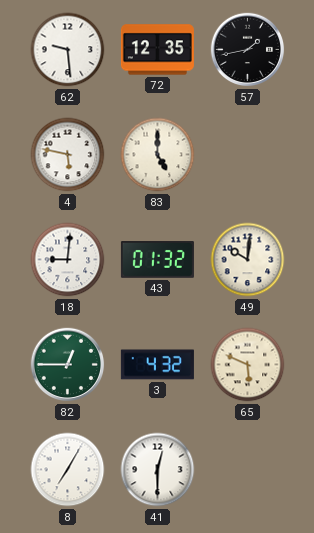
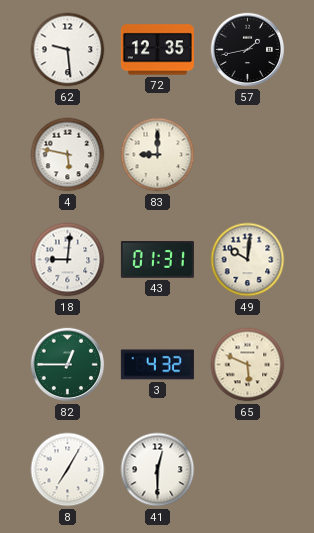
83: 5:00 -> 9:00
43: 01:32 -> 01:31
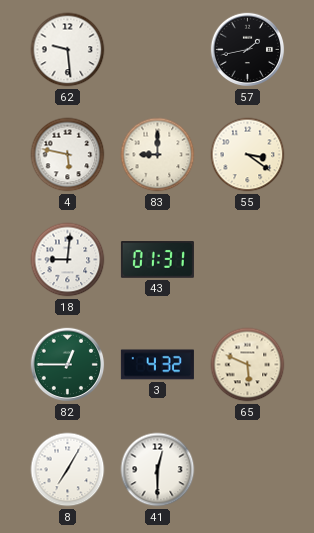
72: 12:35 -> none
55: none -> 3:21
49: 10:01 -> none
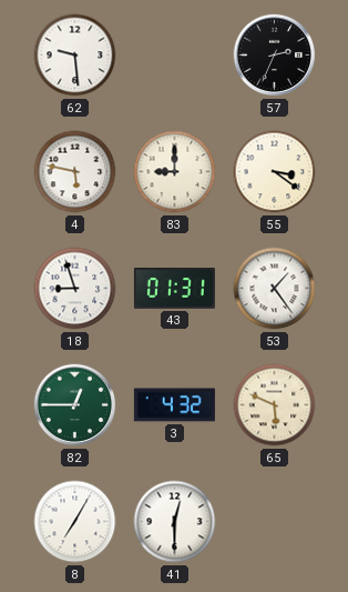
57: 1:43 -> 2:34
18: 9:01 -> 8:57
53: none -> 1:24
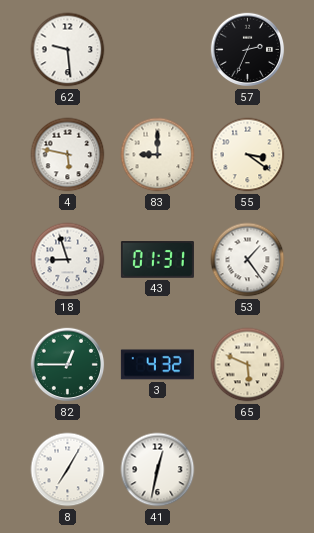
41: 12:30 -> 12:32
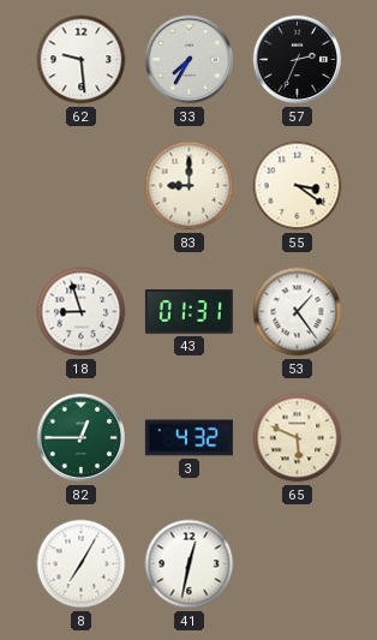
33: none -> 7:35
4: 5:47 -> none
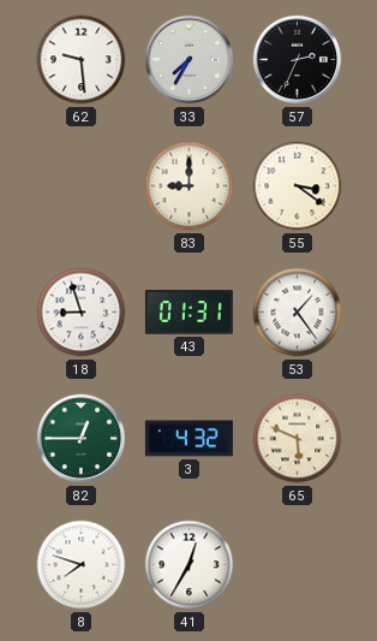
8: 7:05 -> 7:48
41: 12:32 -> 12:35
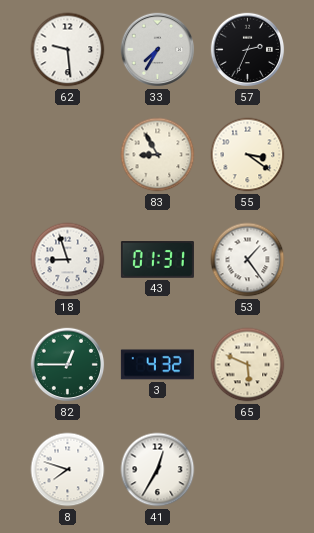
83: 9:00 -> 8:55
